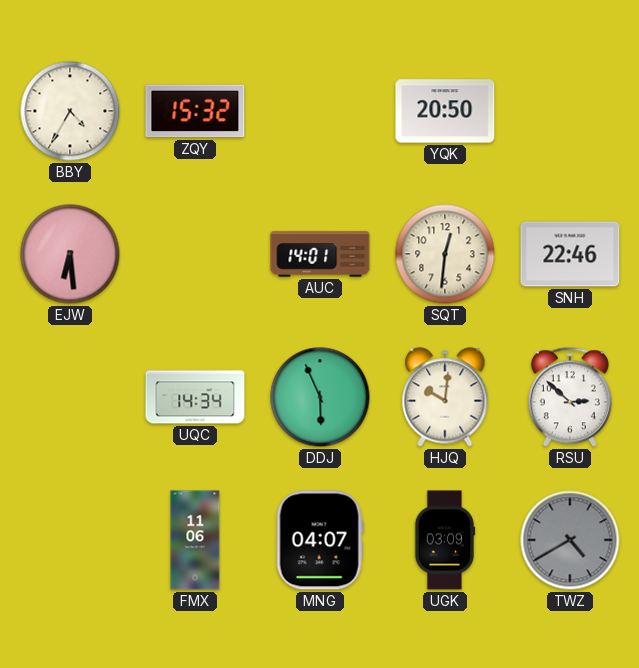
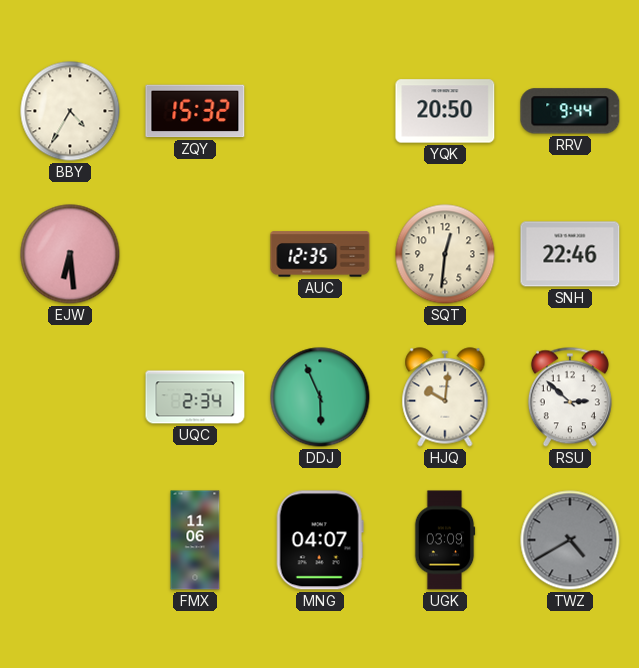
RRV: none -> 9:44
AUC: 14:01 -> 12:35
UQC: 14:34 -> 2:34
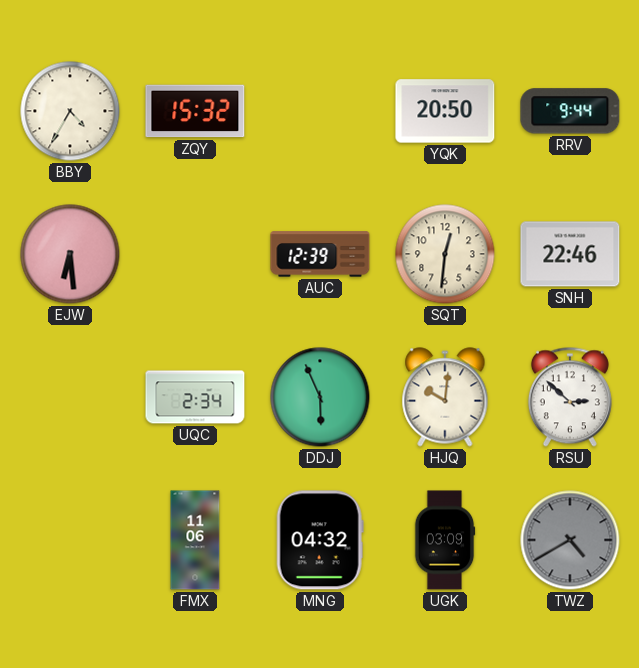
AUC: 12:35 -> 12:39
MNG: 04:07 -> 04:32
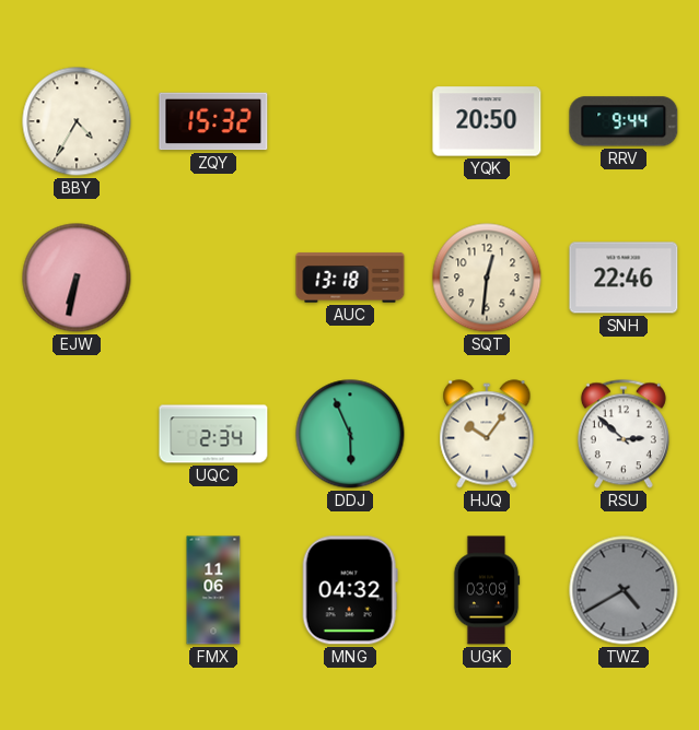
EJW: 6:29 -> 6:32
AUC: 12:39 -> 13:18
HJQ: 10:01 -> 10:06
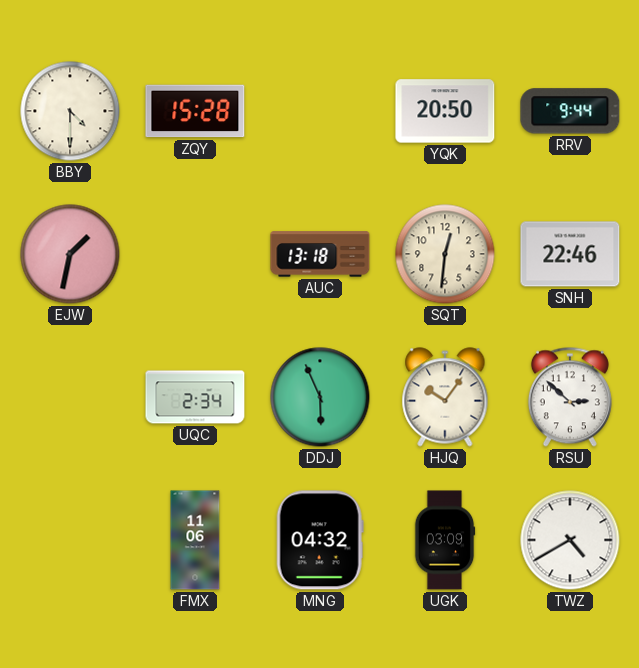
BBY: 4:35 -> 4:30
ZQY: 15:32 -> 15:28
EJW: 6:32 -> 1:32
TWZ dial: grey -> white
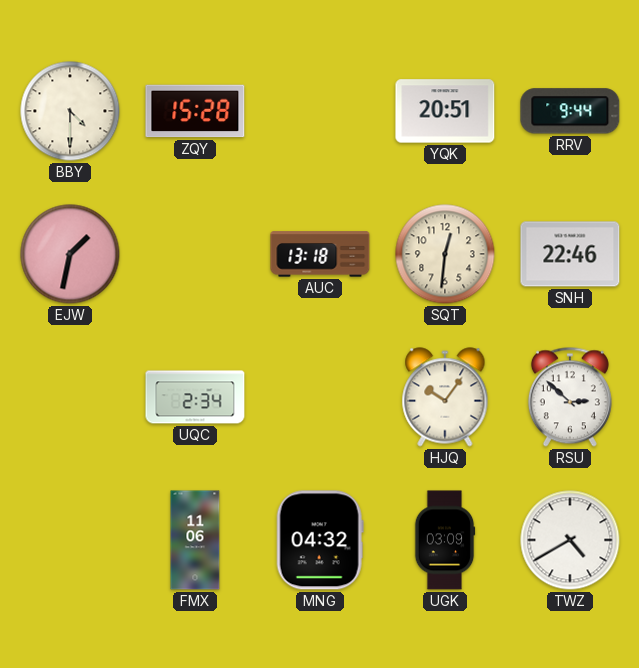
YQK: 20:50 -> 20:51
DDJ: 5:56 -> none
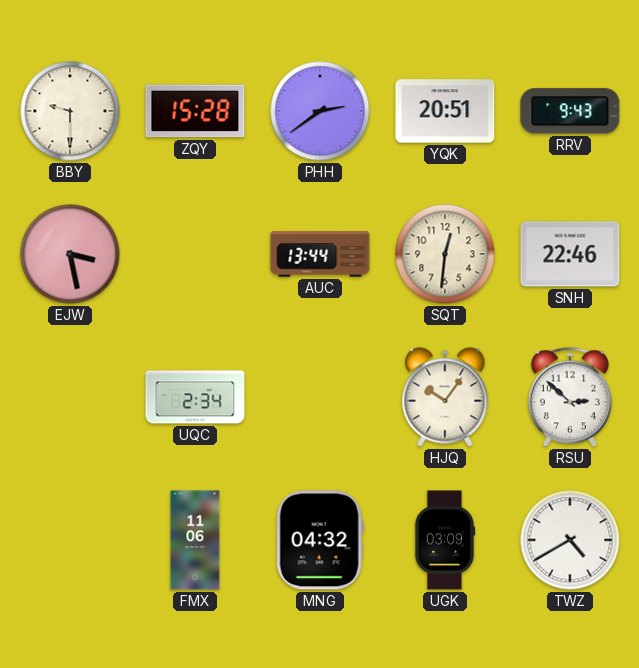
BBY: 4:30 -> 9:30
PHH: none -> 2:39
RRV: 9:44 -> 9:43
EJW: 1:32 -> 3:28
AUC: 13:18 -> 13:44
